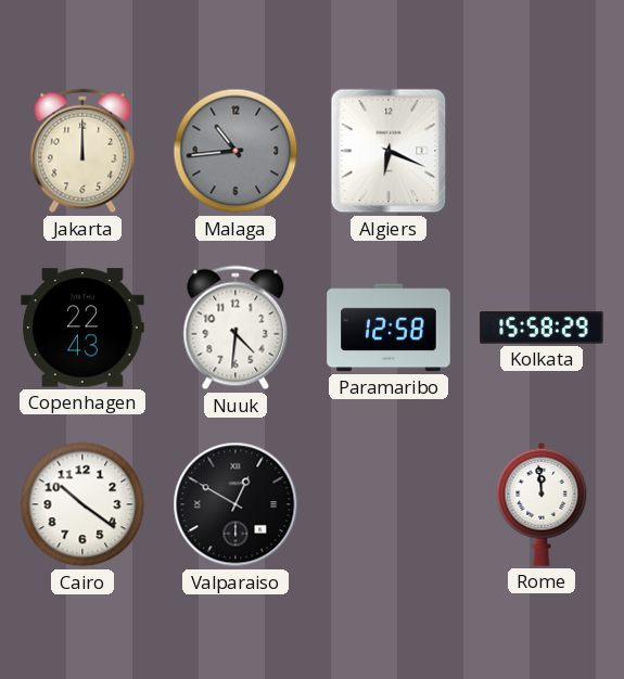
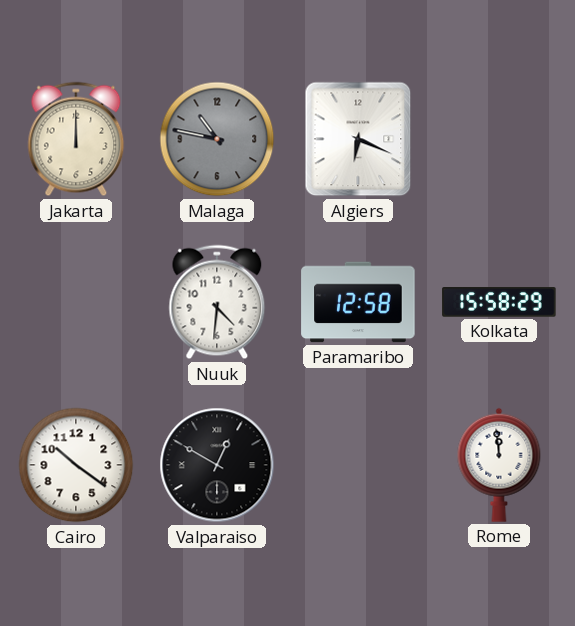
Malaga: 10:44 -> 10:47
Copenhagen: 22:43 -> none
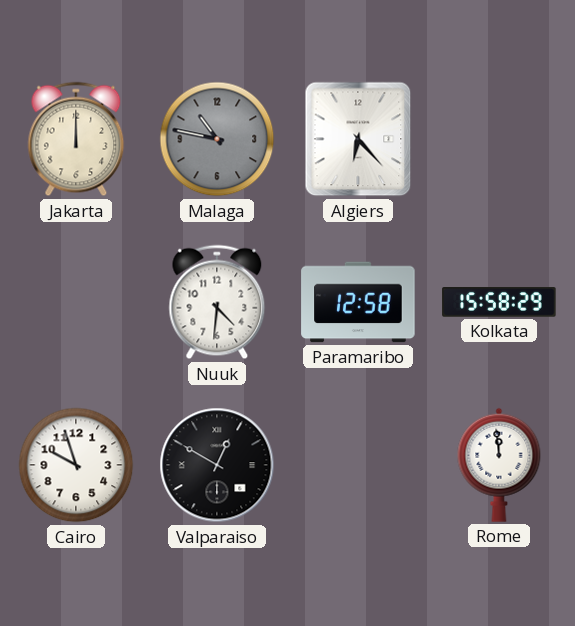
Algiers: 6:19 -> 6:23
Cairo: 10:21 -> 9:57
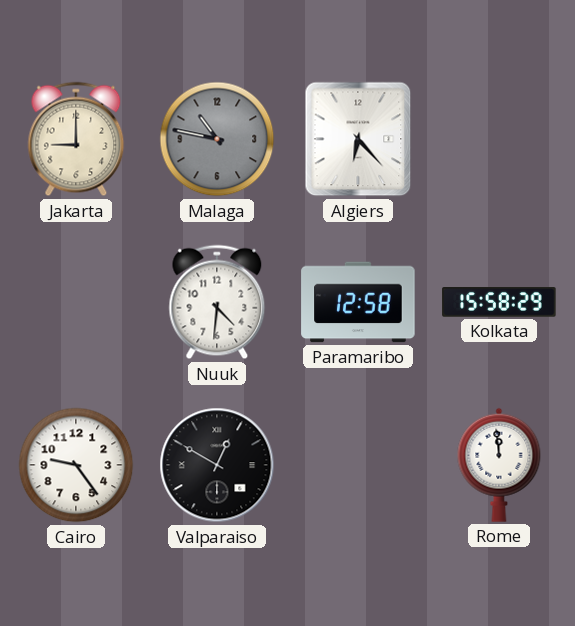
Jakarta: 12:00 -> 9:00
Cairo: 9:57 -> 9:24
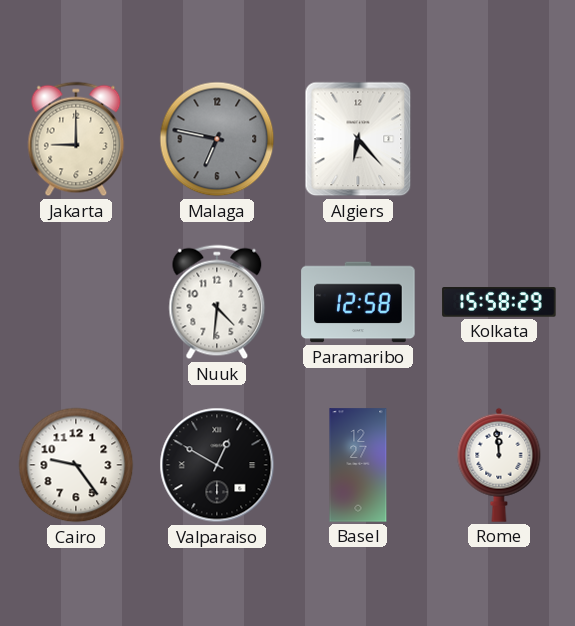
Malaga: 10:47 -> 6:47
Basel: none -> 12:27
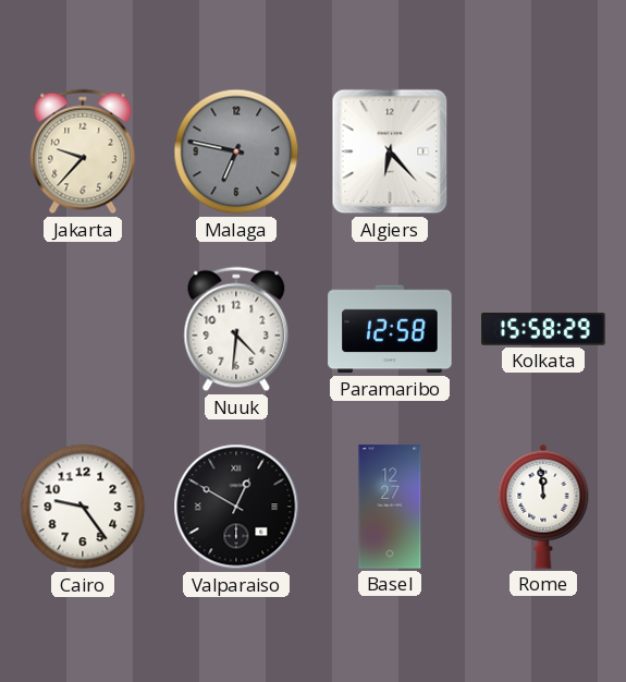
Jakarta: 9:00 -> 9:37
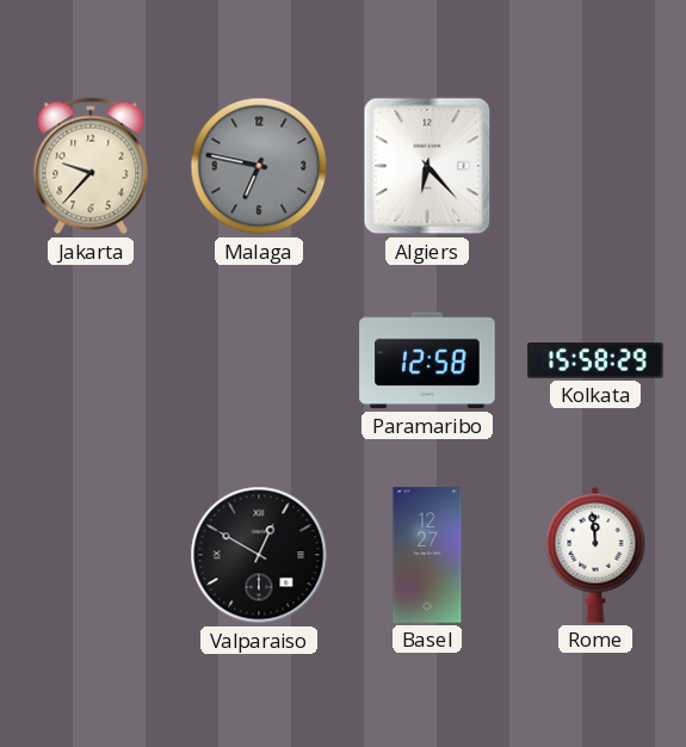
Nuuk: 4:31 -> none
Cairo: 9:24 -> none
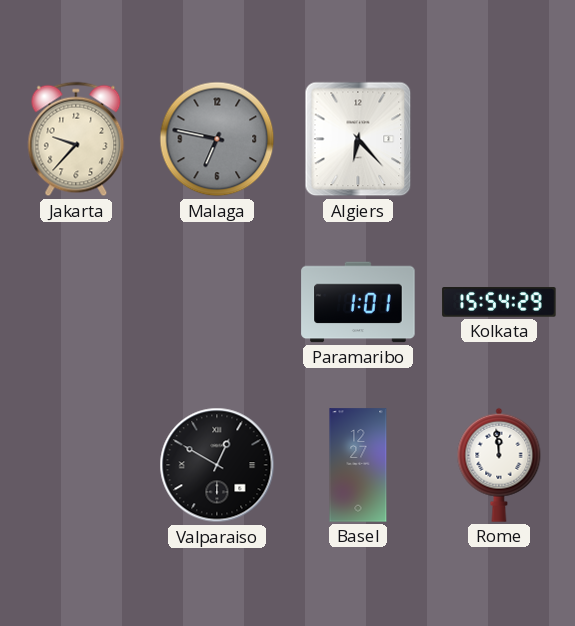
Paramaribo: 12:58 -> 1:01
Kolkata: 15:58 -> 15:54
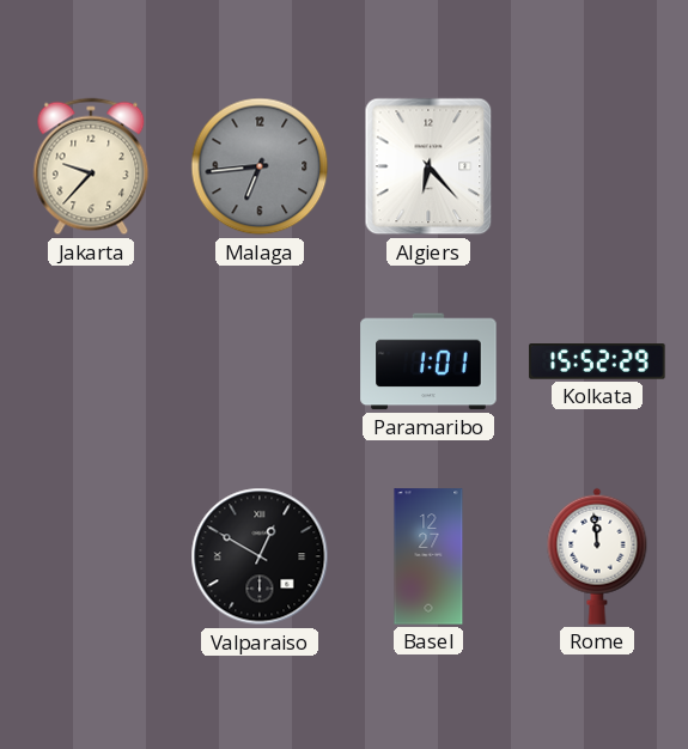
Malaga: 6:47 -> 6:44
Kolkata: 15:54 -> 15:52
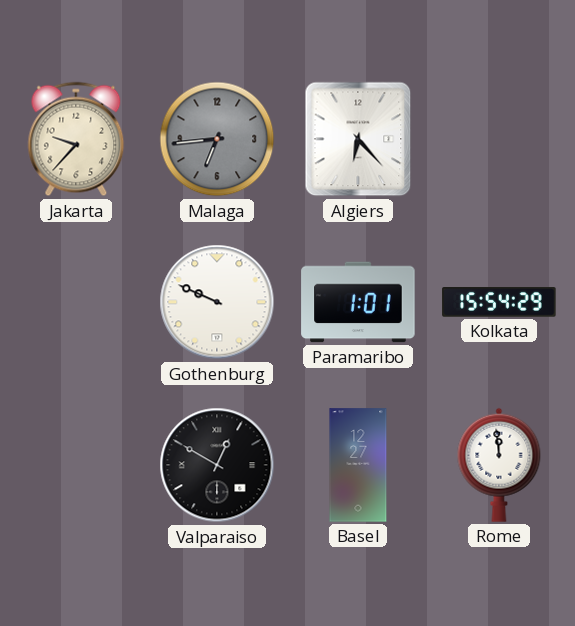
Gothenburg: none -> 9:49
Kolkata: 15:52 -> 15:54
